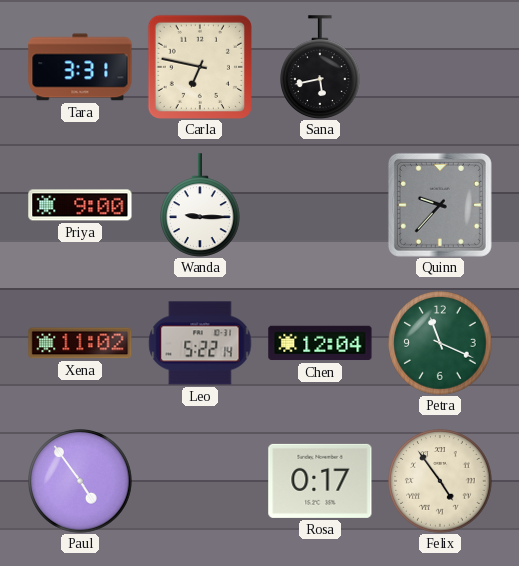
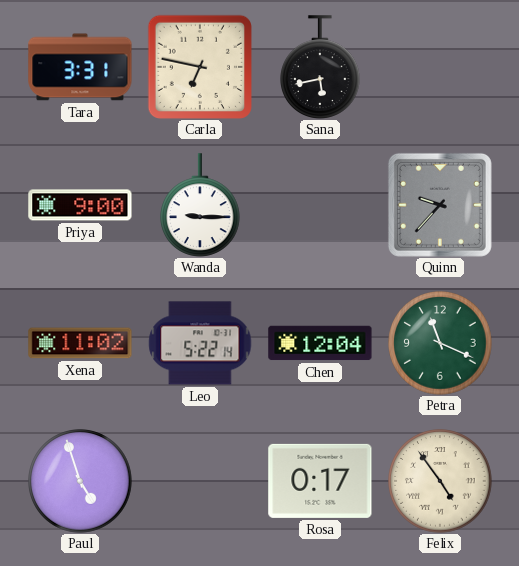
Paul: 4:54 -> 4:57
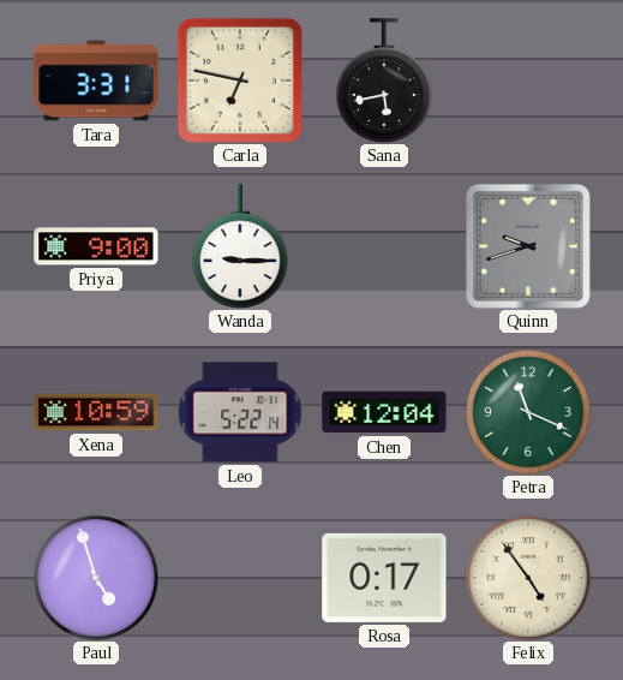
Quinn: 9:37 -> 9:42
Xena: 11:02 -> 10:59
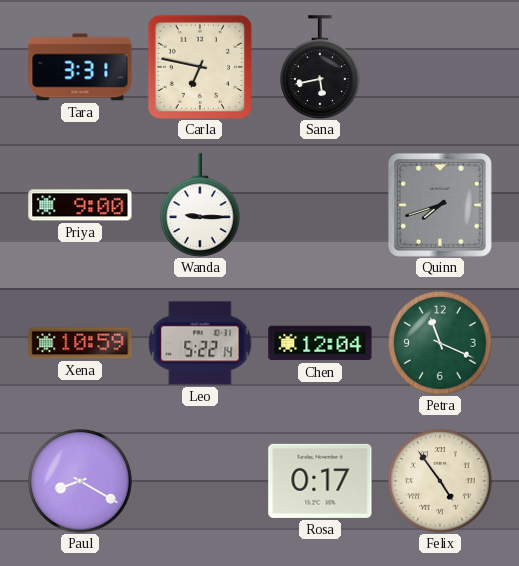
Quinn: 9:42 -> 7:42
Paul: 4:57 -> 8:20
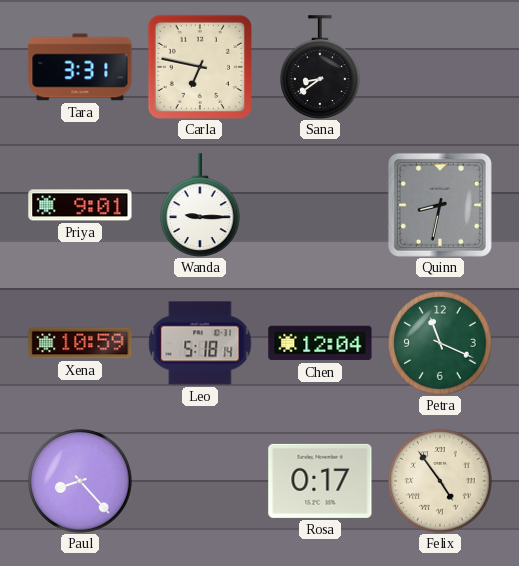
Sana: 5:43 -> 8:39
Priya: 9:00 -> 9:01
Quinn: 7:42 -> 8:32
Leo: 5:22 -> 5:18
Paul: 8:20 -> 8:23
